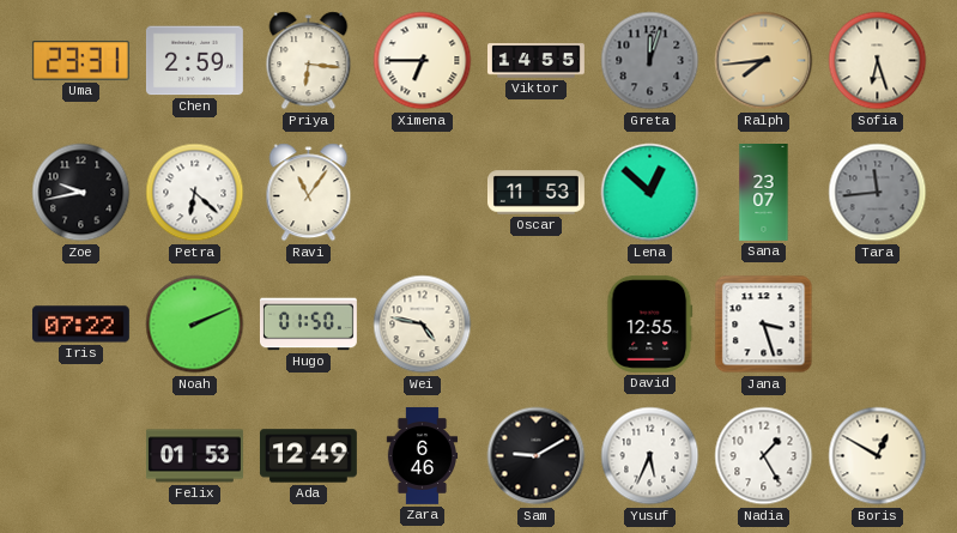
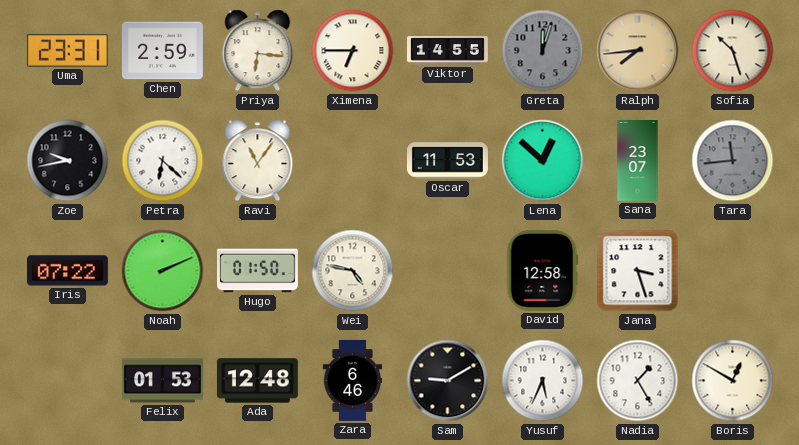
Sofia: 6:27 -> 10:27
David: 12:55 -> 12:58
Ada: 12:49 -> 12:48
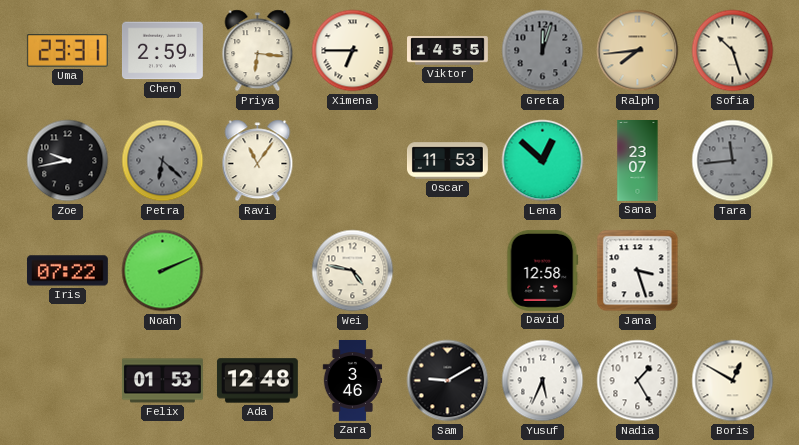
Petra dial: white -> grey
Hugo: 01:50 -> none
Zara: 6:46 -> 3:46
